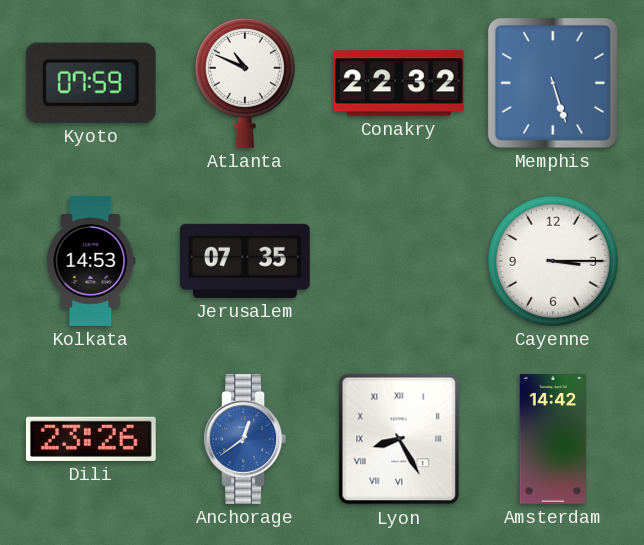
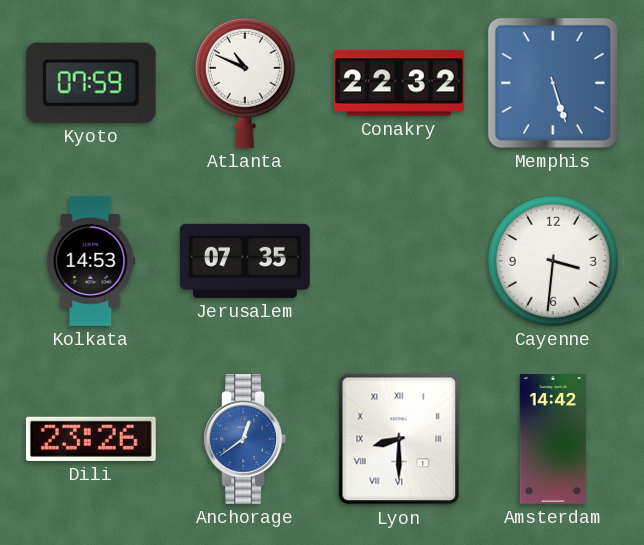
Cayenne: 3:15 -> 3:31
Lyon: 8:25 -> 8:30
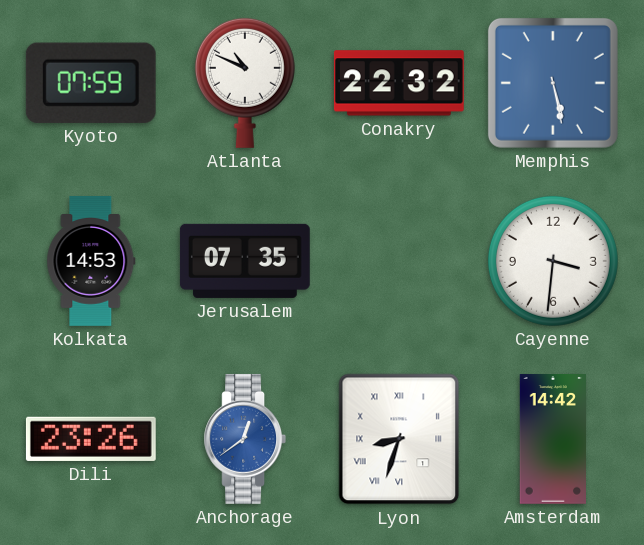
Memphis: 5:27 -> 5:28
Lyon: 8:30 -> 8:33
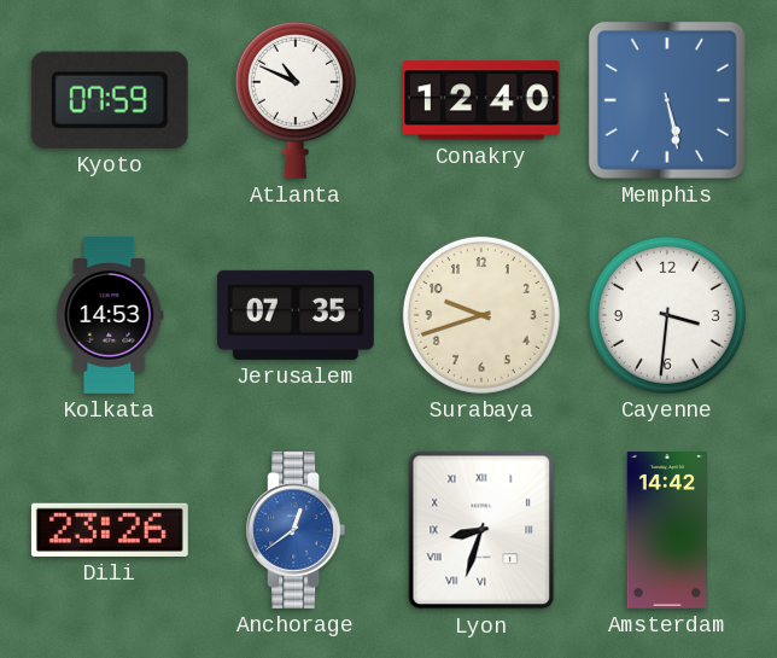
Conakry: 22:32 -> 12:40
Surabaya: none -> 9:42
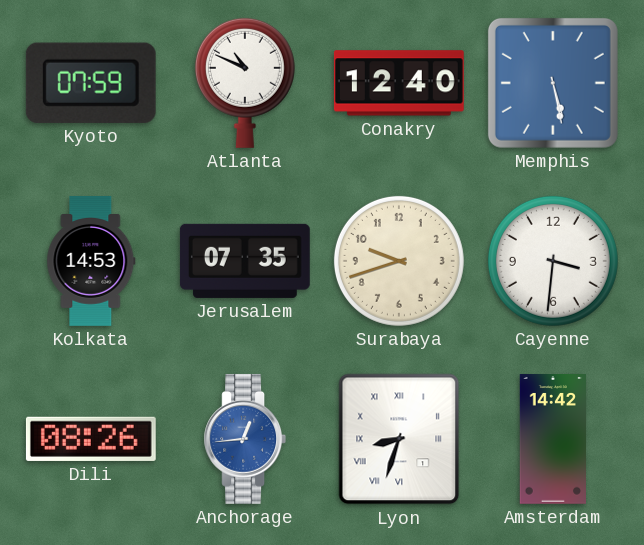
Dili: 23:26 -> 08:26
Anchorage: 12:39 -> 12:44
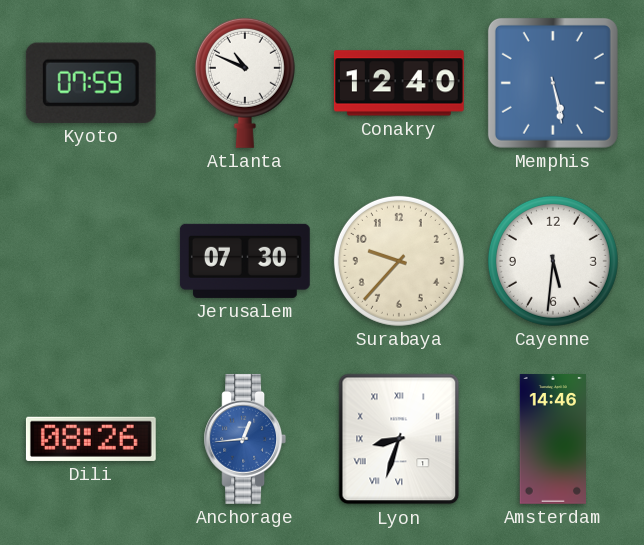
Kolkata: 14:53 -> none
Jerusalem: 07:35 -> 07:30
Surabaya: 9:42 -> 9:37
Cayenne: 3:31 -> 5:31
Amsterdam: 14:42 -> 14:46
